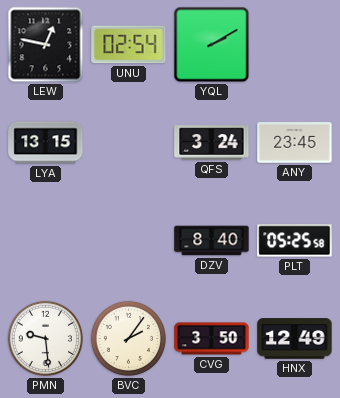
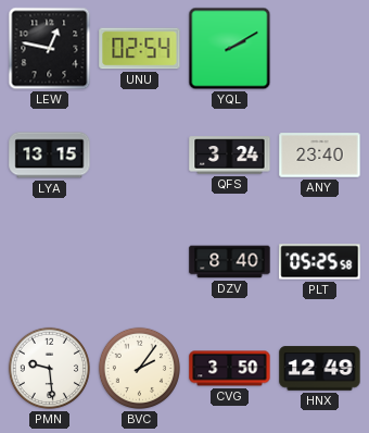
ANY: 23:45 -> 23:40
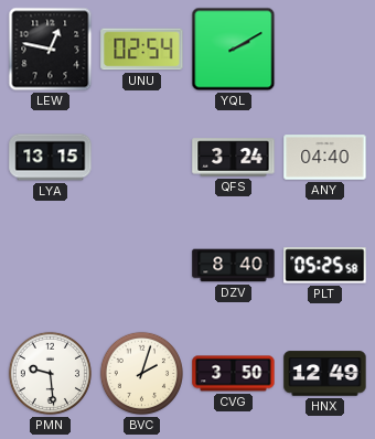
ANY: 23:40 -> 04:40
BVC: 2:06 -> 2:03
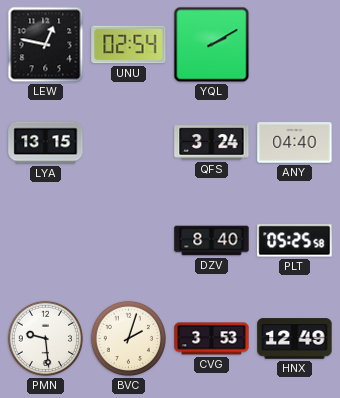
CVG: 3:50 -> 3:53
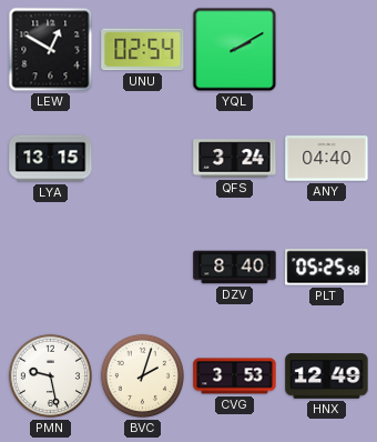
LEW: 12:47 -> 12:50
PMN: 9:29 -> 9:28
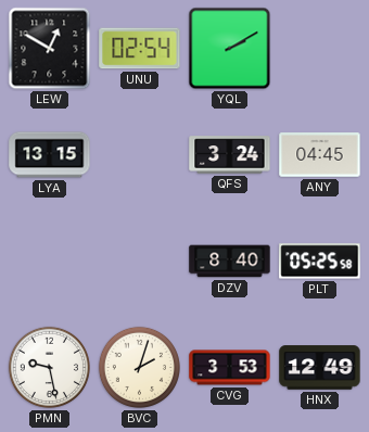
ANY: 04:40 -> 04:45
